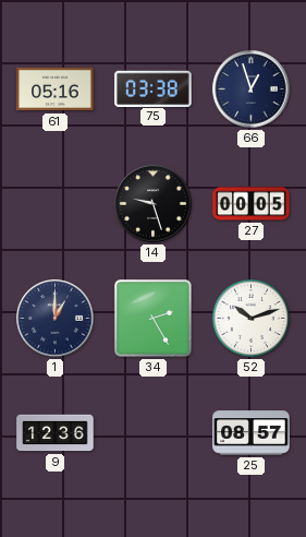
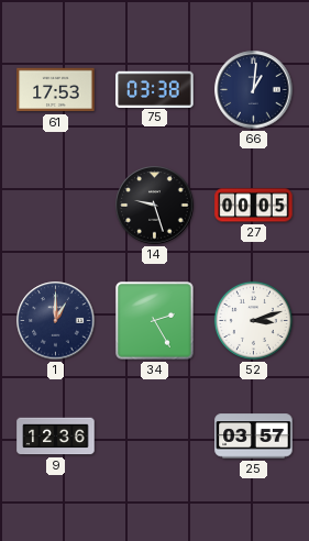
61: 05:16 -> 17:53
66: 12:57 -> 1:01
52: 10:12 -> 3:12
25: 08:57 -> 03:57
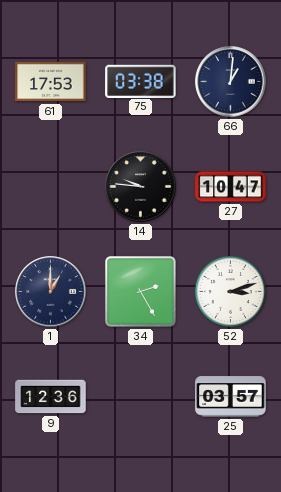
14: 9:27 -> 9:46
27: 00:05 -> 10:47
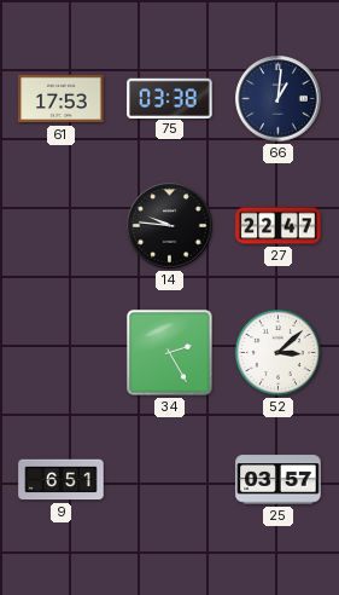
27: 10:47 -> 22:47
1: 1:00 -> none
52: 3:12 -> 3:08
9: 12:36 -> 6:51
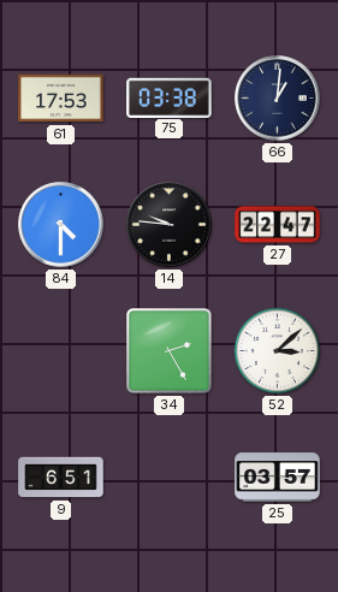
84: none -> 4:30
